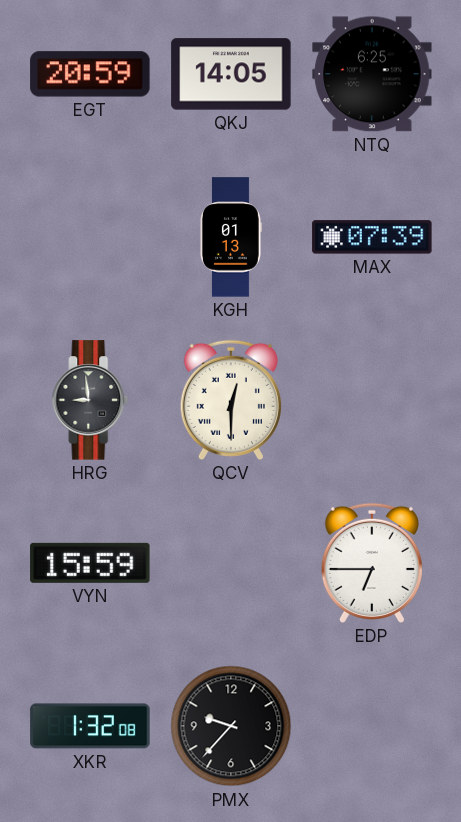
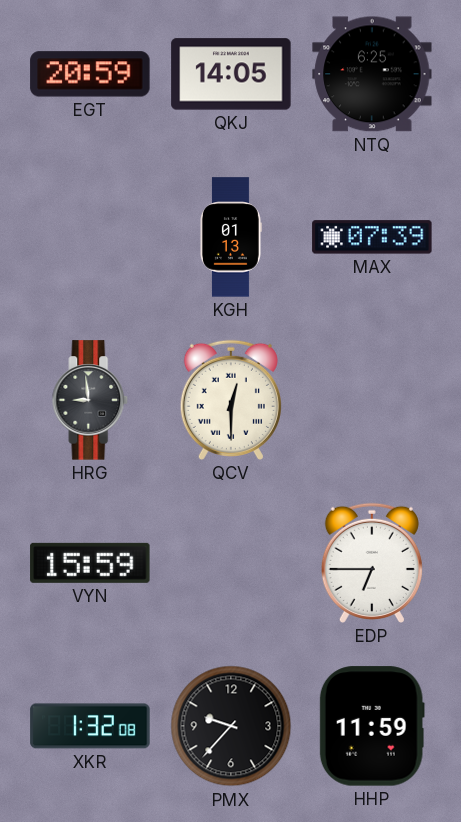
HHP: none -> 11:59
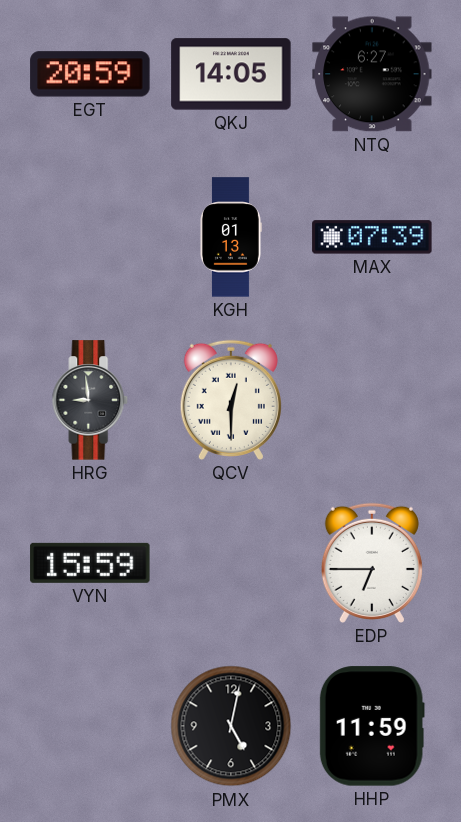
NTQ: 6:25 -> 6:27
XKR: 1:32 -> none
PMX: 9:37 -> 5:02
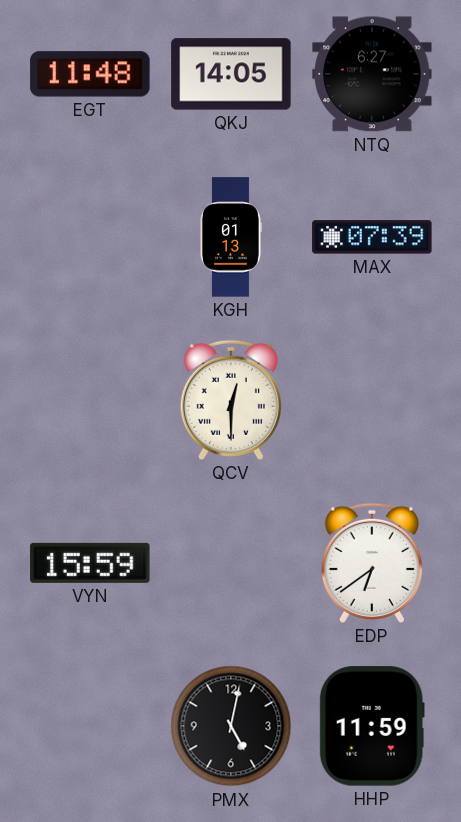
EGT: 20:59 -> 11:48
HRG: 8:59 -> none
EDP: 6:45 -> 6:39
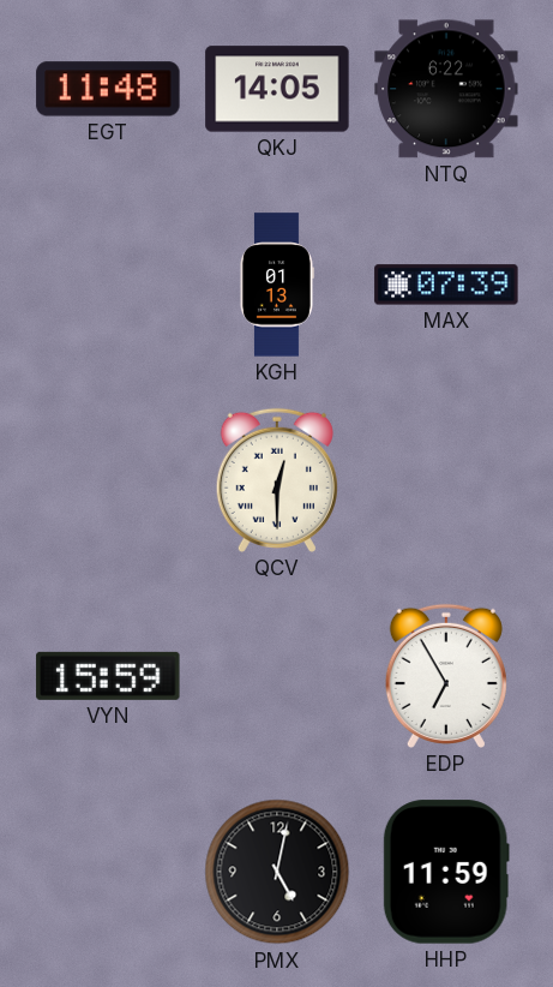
NTQ: 6:27 -> 6:22
EDP: 6:39 -> 6:55
